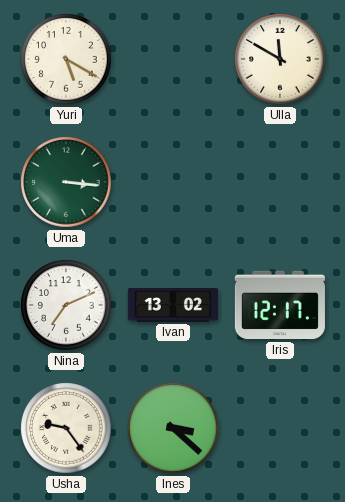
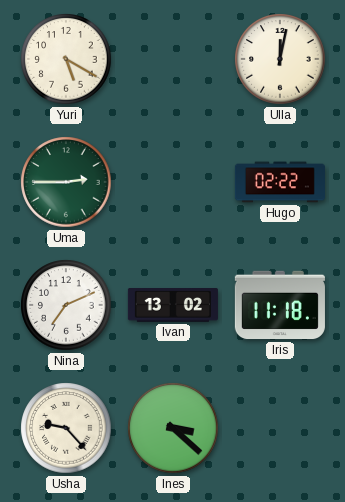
Ulla: 11:50 -> 12:02
Uma: 3:16 -> 2:45
Hugo: none -> 02:22
Iris: 12:17 -> 11:18
Usha: 9:24 -> 9:23
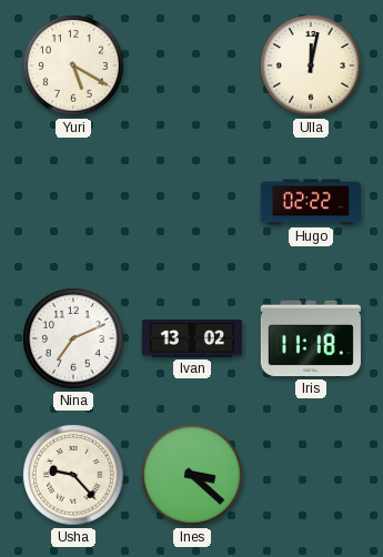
Uma: 2:45 -> none
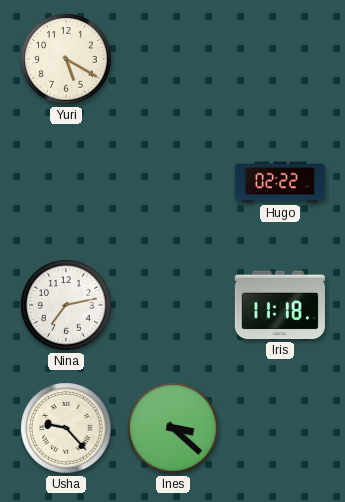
Ulla: 12:02 -> none
Nina: 7:11 -> 7:13
Ivan: 13:02 -> none
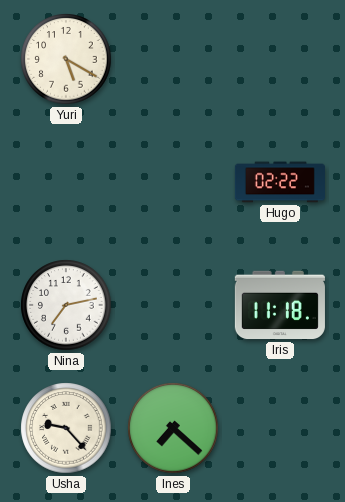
Ines: 3:22 -> 7:22
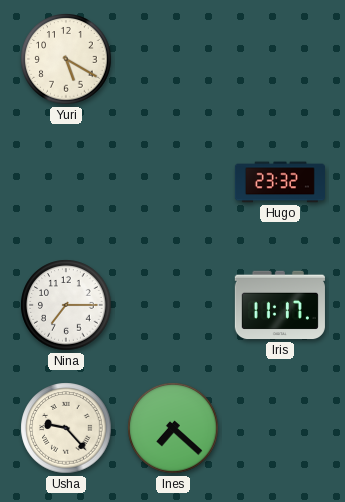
Hugo: 02:22 -> 23:32
Nina: 7:13 -> 7:15
Iris: 11:18 -> 11:17
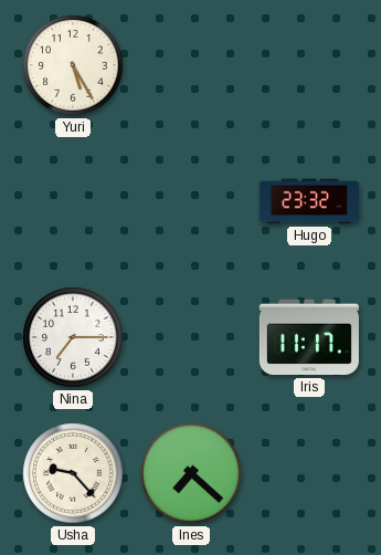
Yuri: 5:20 -> 5:25
